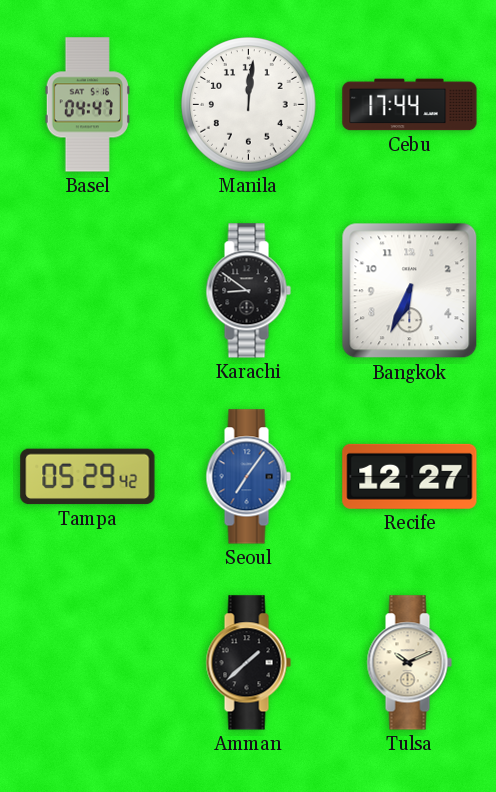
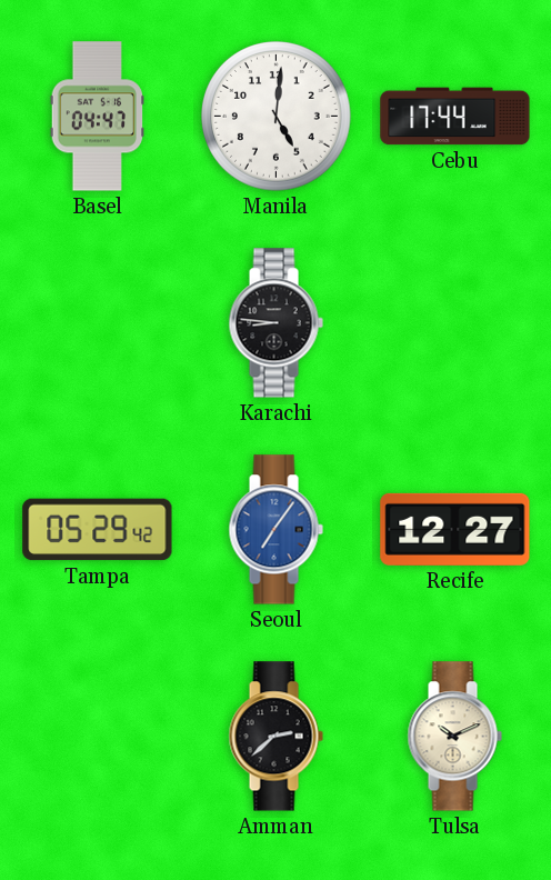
Manila: 12:01 -> 5:01
Karachi: 8:51 -> 8:46
Bangkok: 6:34 -> none
Amman: 1:38 -> 2:38
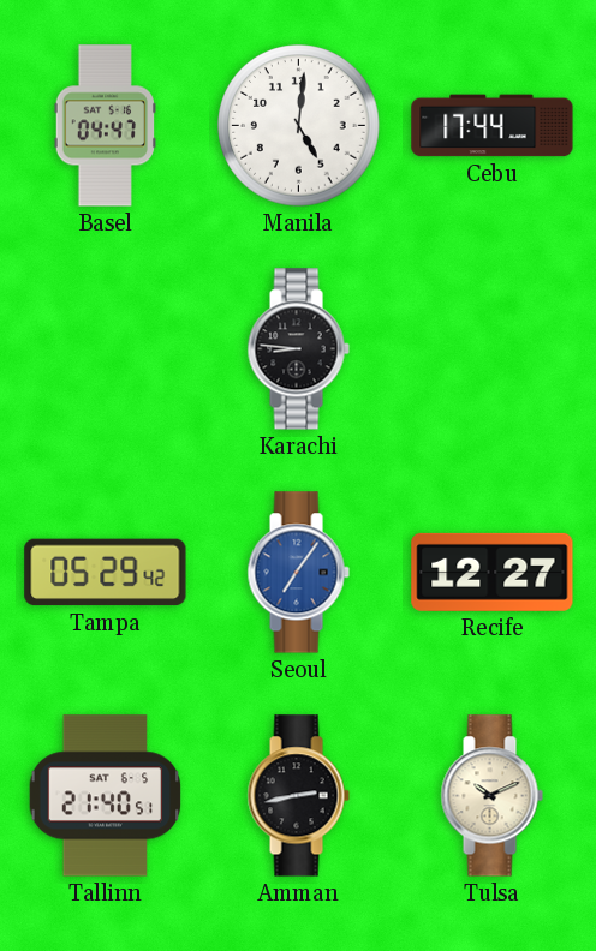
Tallinn: none -> 21:40
Amman: 2:38 -> 2:43
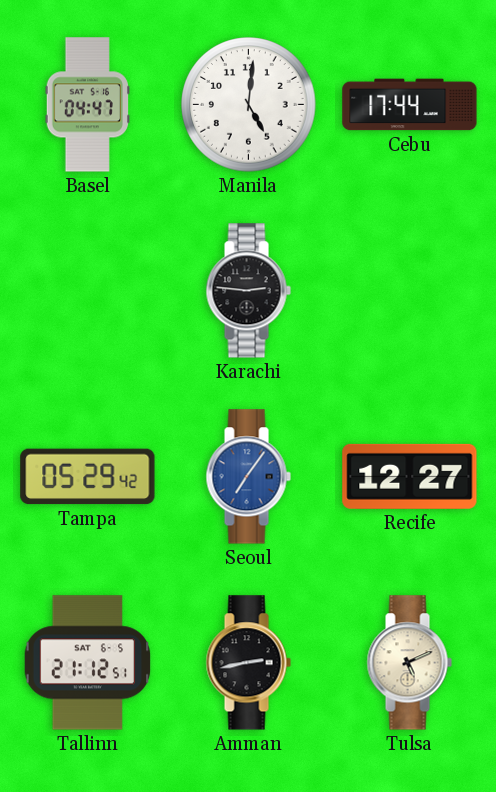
Karachi: 8:46 -> 2:46
Tallinn: 21:40 -> 21:12
Tulsa: 10:11 -> 5:11
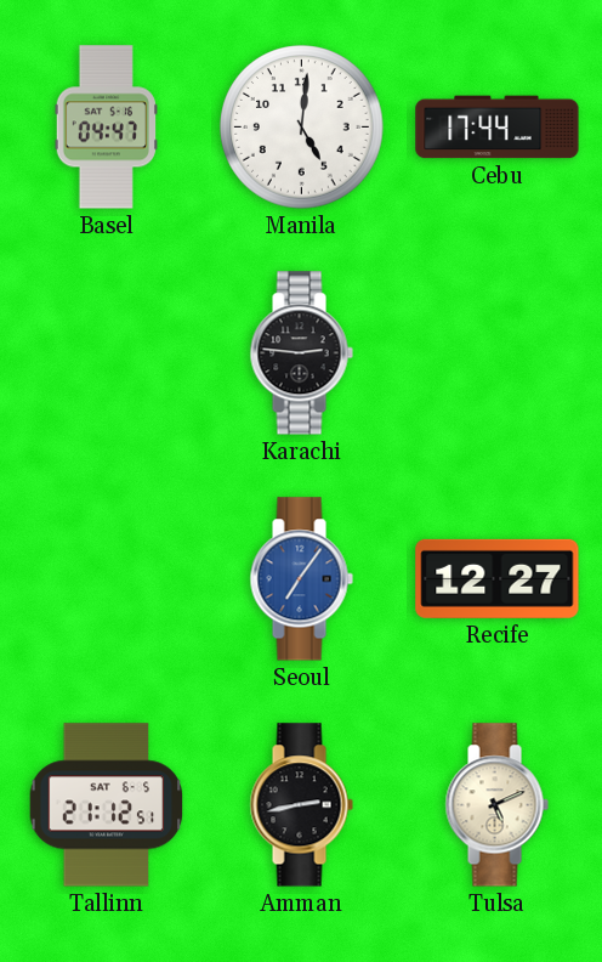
Tampa: 05:29 -> none
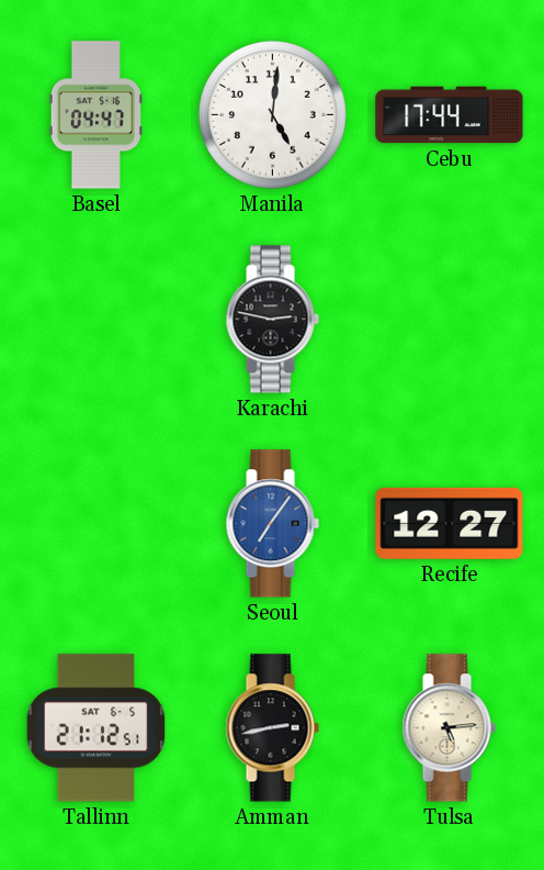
Karachi: 2:46 -> 2:47
Tulsa: 5:11 -> 5:14
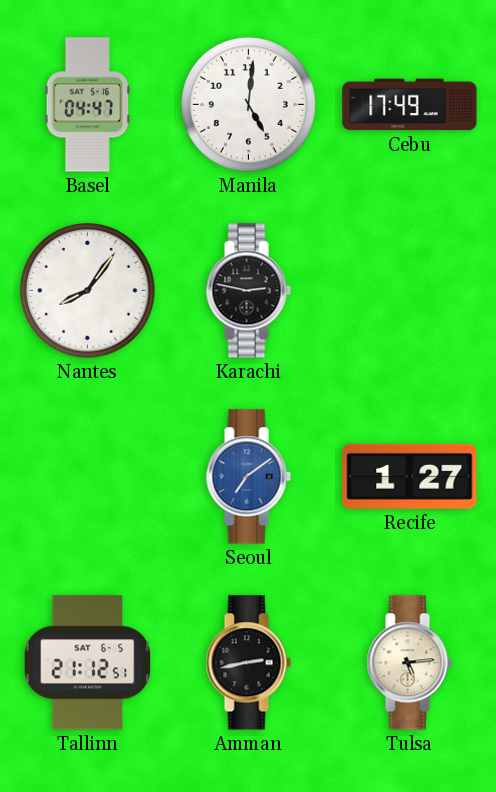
Cebu: 17:44 -> 17:49
Nantes: none -> 8:06
Seoul: 7:06 -> 7:09
Recife: 12:27 -> 1:27
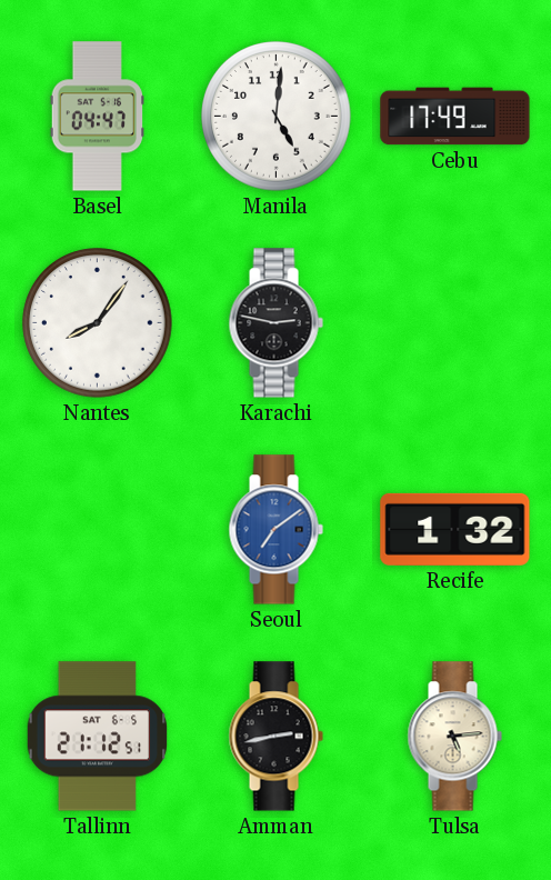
Recife: 1:27 -> 1:32
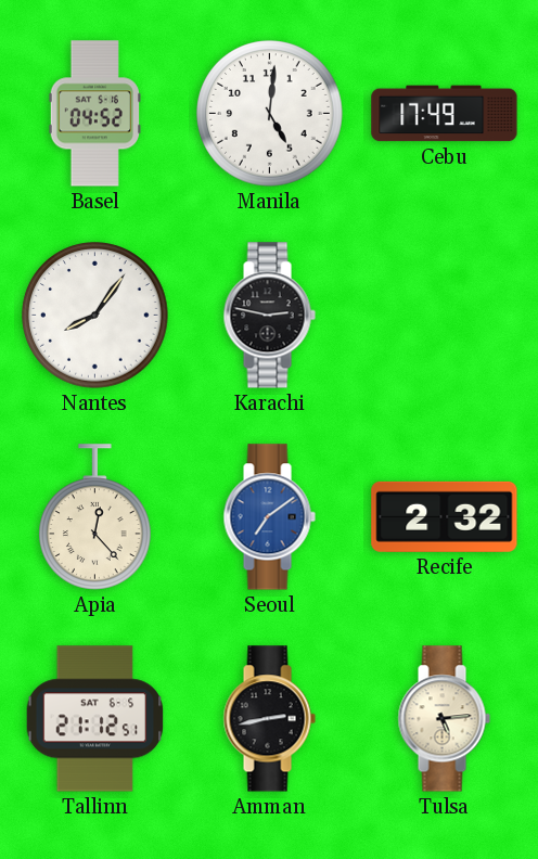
Basel: 04:47 -> 04:52
Apia: none -> 12:23
Recife: 1:32 -> 2:32
